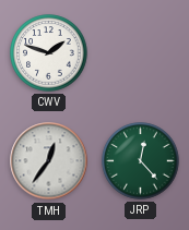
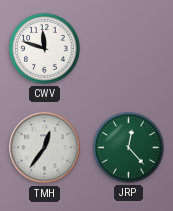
CWV: 1:48 -> 11:48
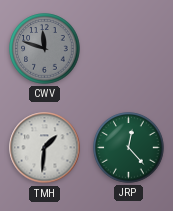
CWV dial: white -> grey
TMH: 12:36 -> 1:31
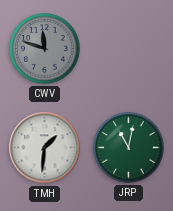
JRP: 12:23 -> 11:02
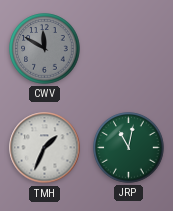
CWV: 11:48 -> 11:50
TMH: 1:31 -> 1:34
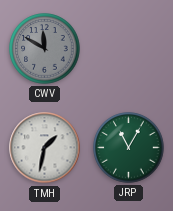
TMH: 1:34 -> 1:32
JRP: 11:02 -> 11:05
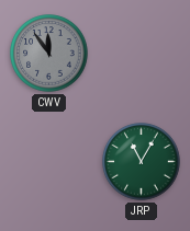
CWV: 11:50 -> 11:54
TMH: 1:32 -> none
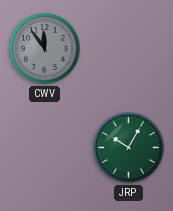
JRP: 11:05 -> 10:05
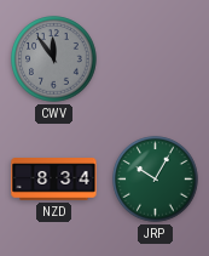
NZD: none -> 8:34
